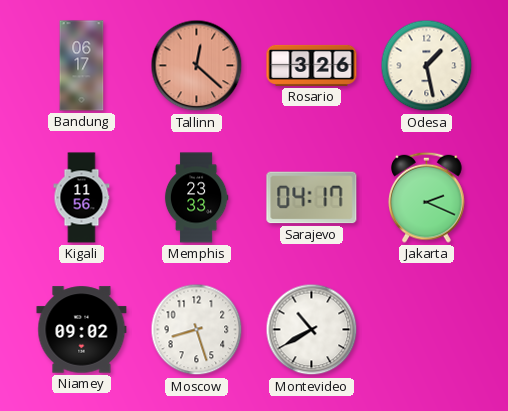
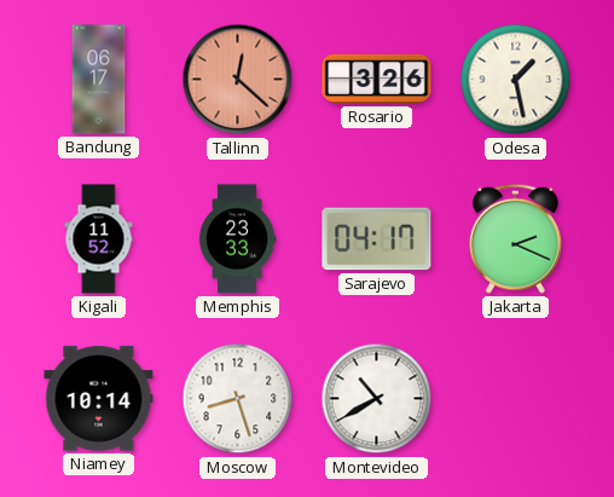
Kigali: 11:56 -> 11:52
Niamey: 09:02 -> 10:14
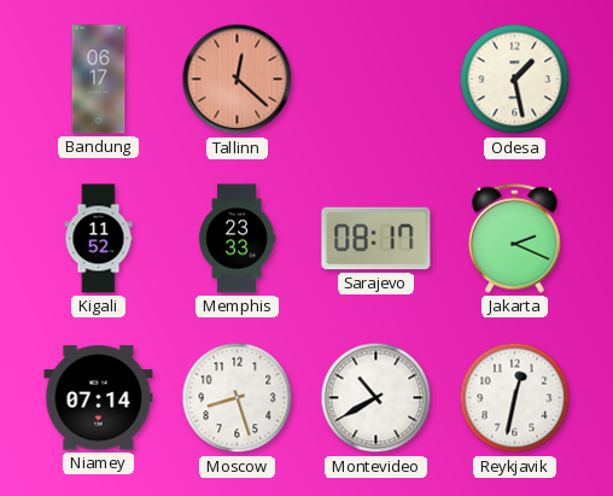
Rosario: 3:26 -> none
Sarajevo: 04:17 -> 08:17
Niamey: 10:14 -> 07:14
Reykjavik: none -> 12:32
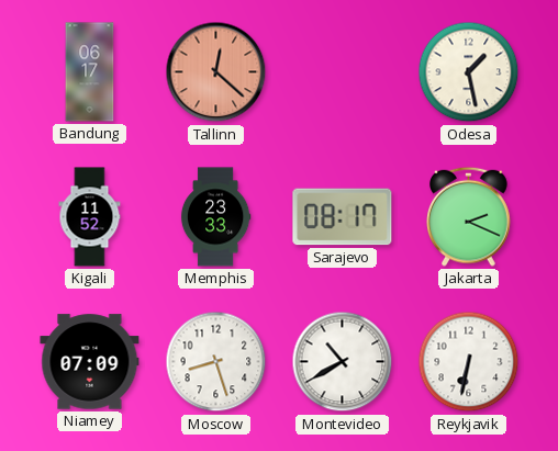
Niamey: 07:14 -> 07:09
Reykjavik: 12:32 -> 6:32
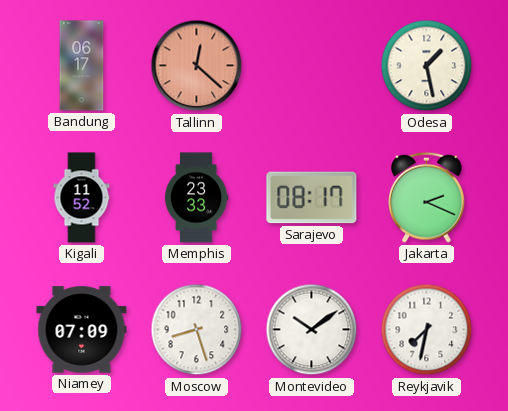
Montevideo: 10:40 -> 10:09
Reykjavik: 6:32 -> 7:32
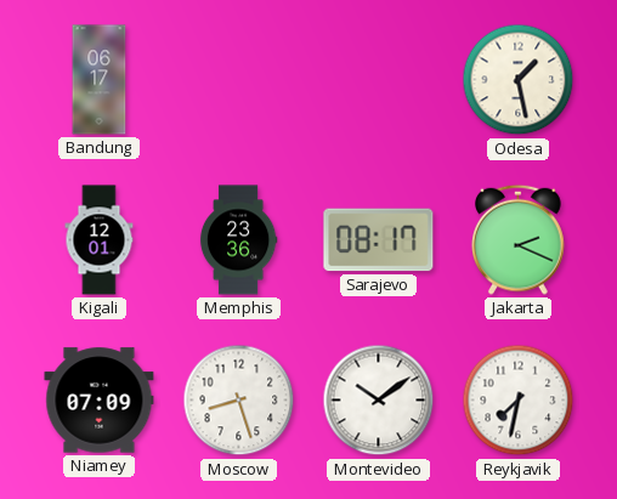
Tallinn: 12:22 -> none
Kigali: 11:52 -> 12:01
Memphis: 23:33 -> 23:36
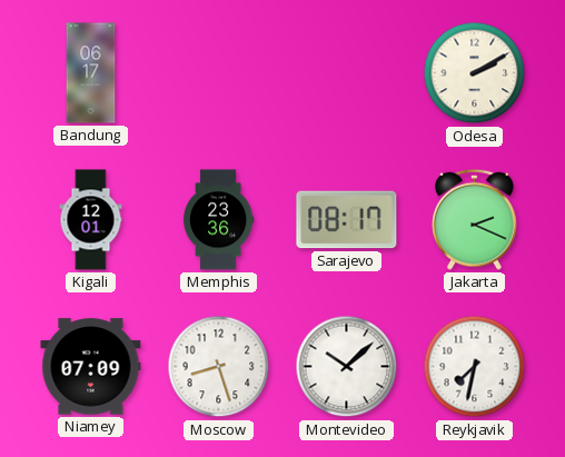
Odesa: 1:28 -> 2:10
Montevideo: 10:09 -> 10:08
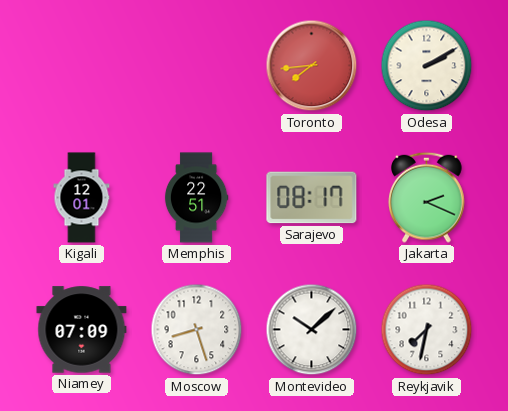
Bandung: 06:17 -> none
Toronto: none -> 7:44
Memphis: 23:36 -> 22:51
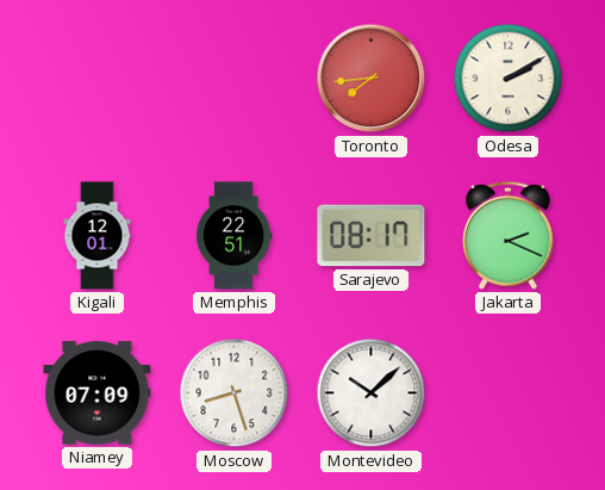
Reykjavik: 7:32 -> none
